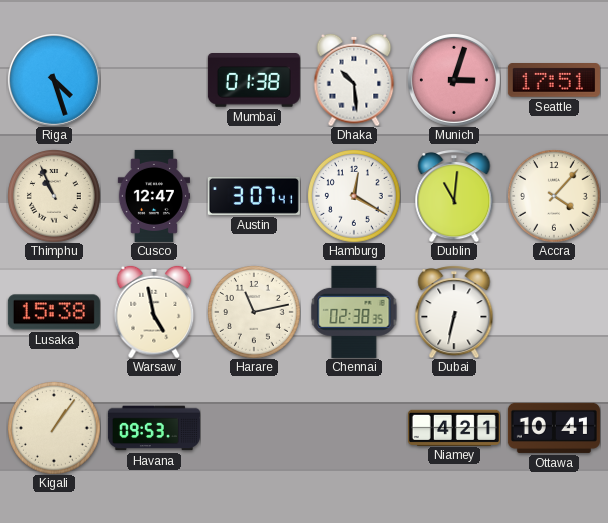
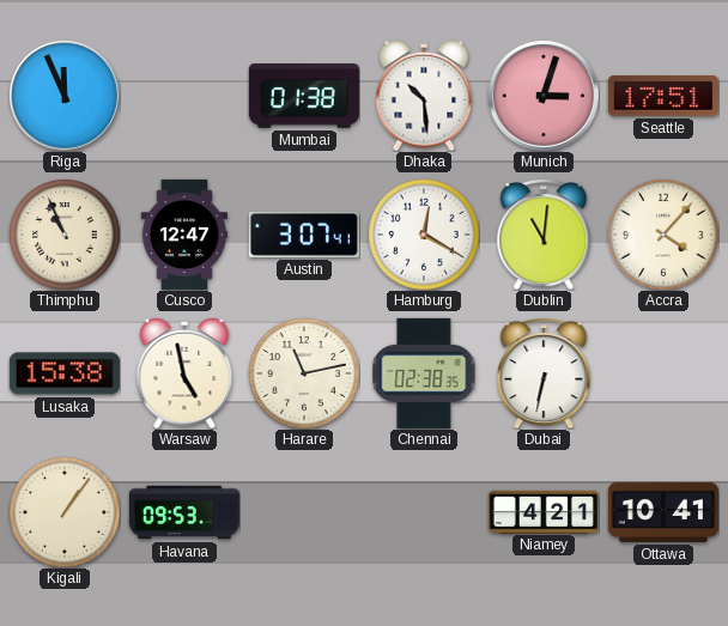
Riga: 4:27 -> 11:56
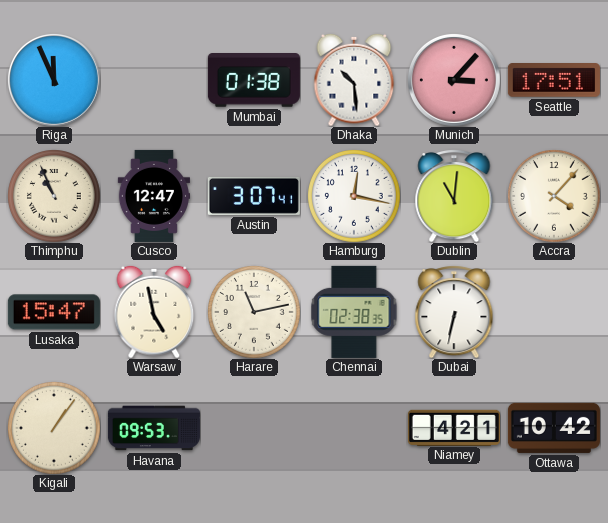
Munich: 3:03 -> 3:07
Hamburg: 12:20 -> 12:17
Lusaka: 15:38 -> 15:47
Ottawa: 10:41 -> 10:42
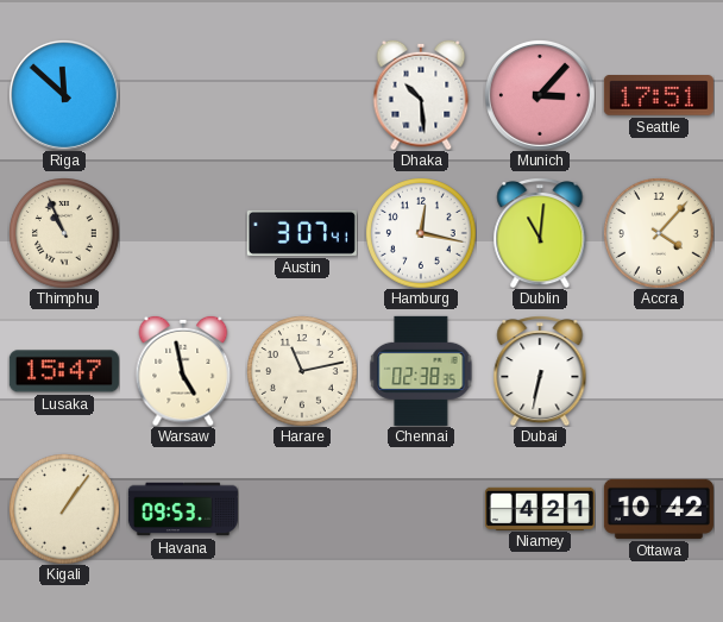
Riga: 11:56 -> 11:52
Mumbai: 01:38 -> none
Cusco: 12:47 -> none
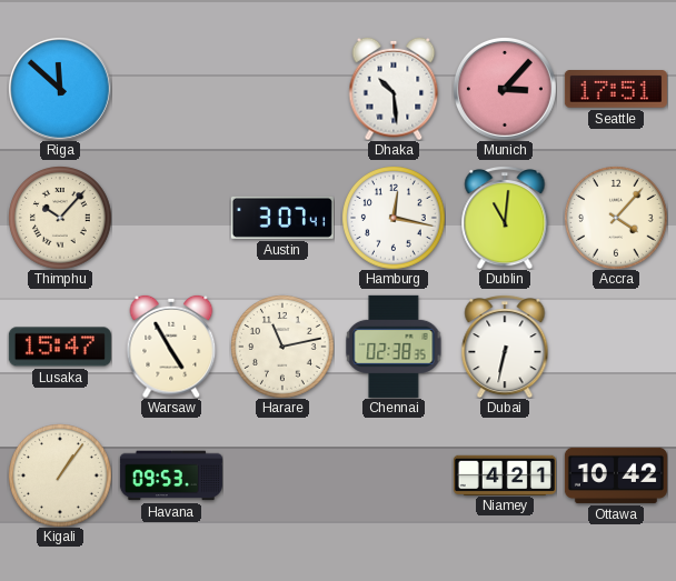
Thimphu: 10:56 -> 10:07
Warsaw: 4:58 -> 4:55
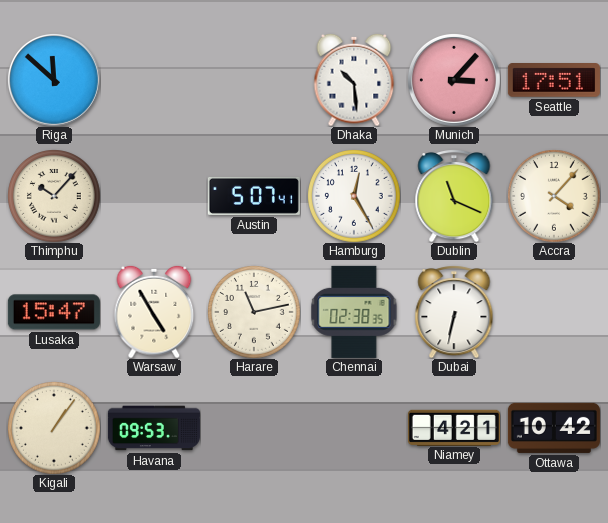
Austin: 3:07 -> 5:07
Hamburg: 12:17 -> 12:25
Dublin: 11:01 -> 11:19
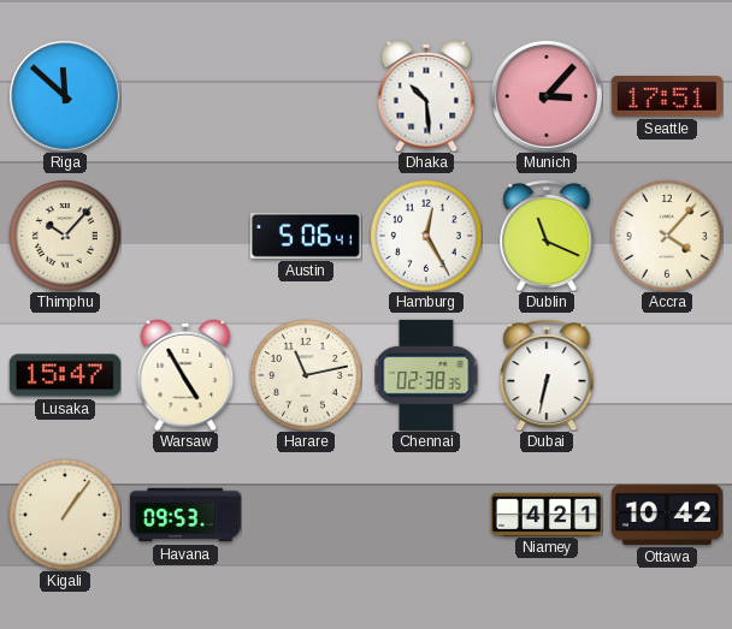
Austin: 5:07 -> 5:06
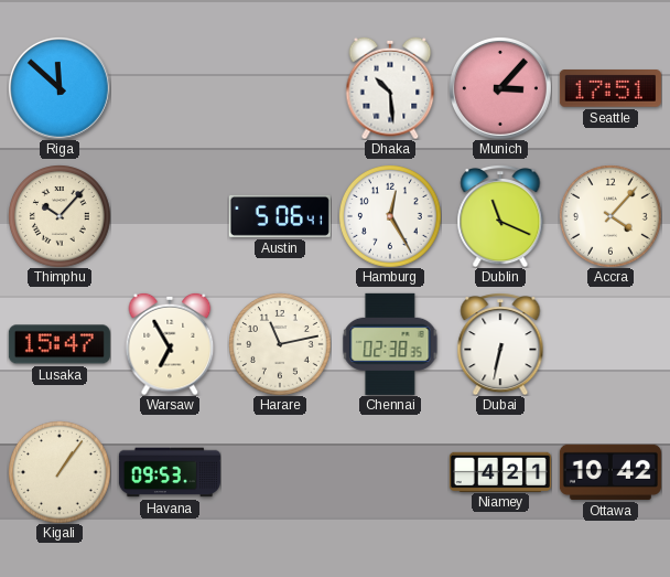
Warsaw: 4:55 -> 6:55
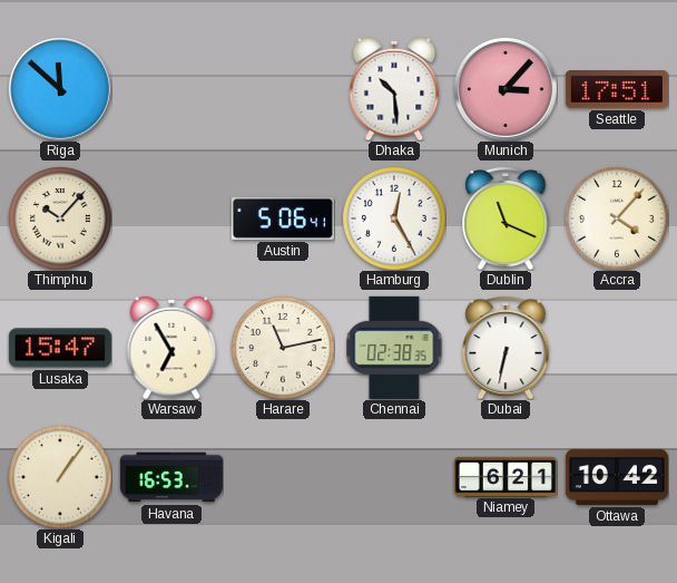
Havana: 09:53 -> 16:53
Niamey: 4:21 -> 6:21
